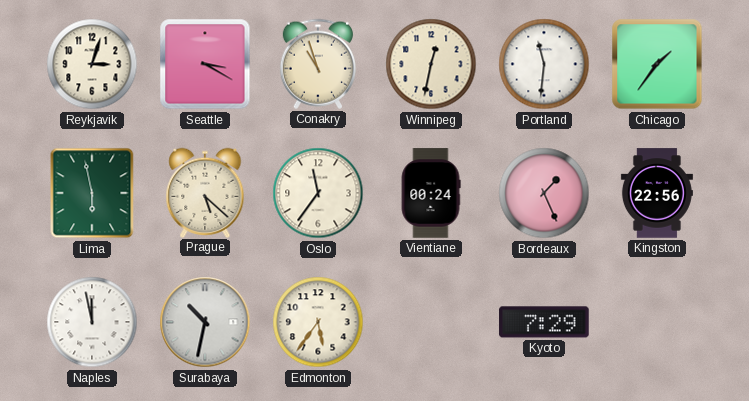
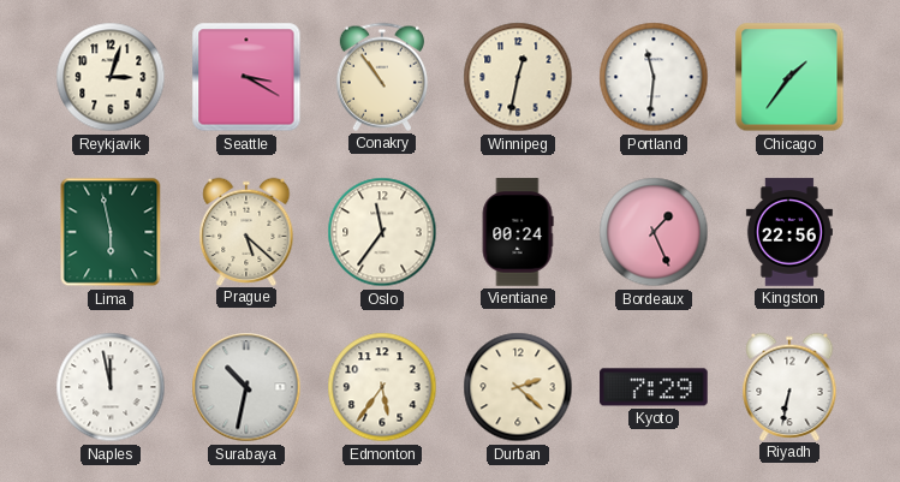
Conakry: 10:57 -> 10:54
Durban: none -> 2:22
Riyadh: none -> 6:32
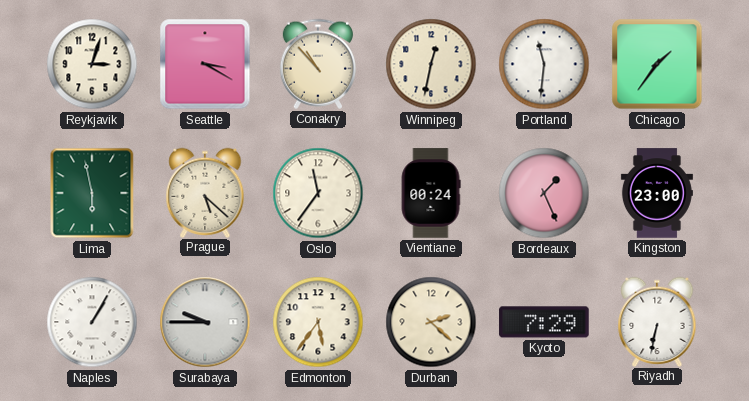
Conakry: 10:54 -> 10:53
Kingston: 22:56 -> 23:00
Naples: 11:58 -> 1:05
Surabaya: 10:32 -> 9:45
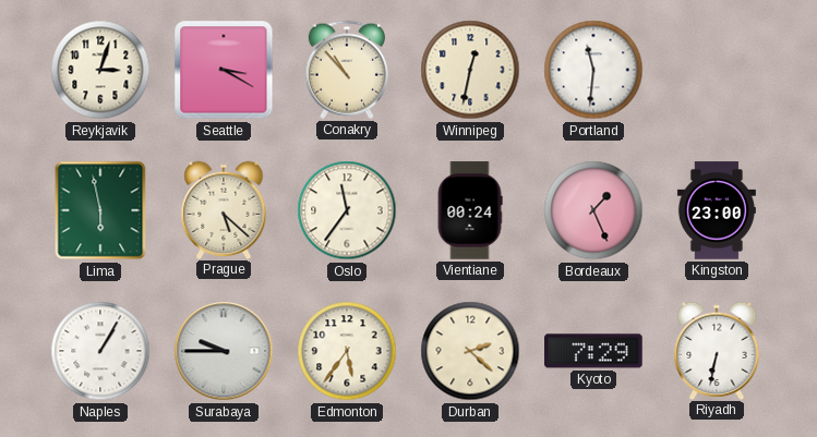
Chicago: 1:36 -> none
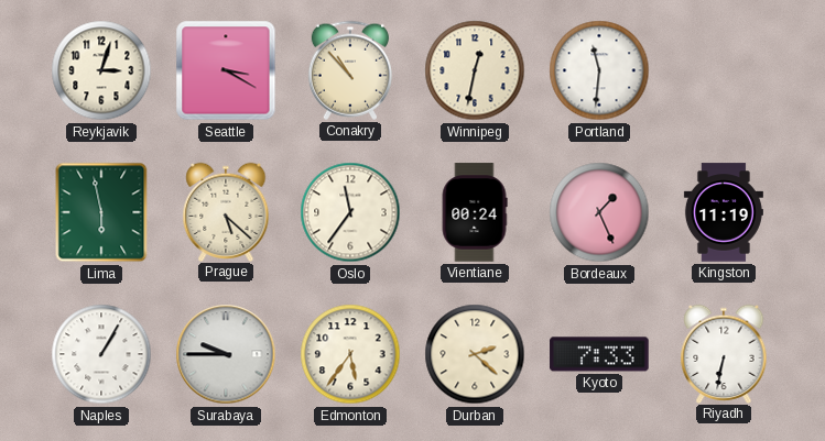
Kingston: 23:00 -> 11:19
Kyoto: 7:29 -> 7:33
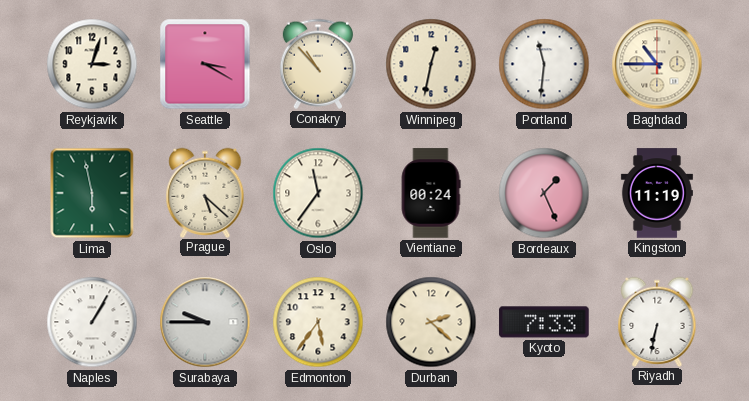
Baghdad: none -> 10:45
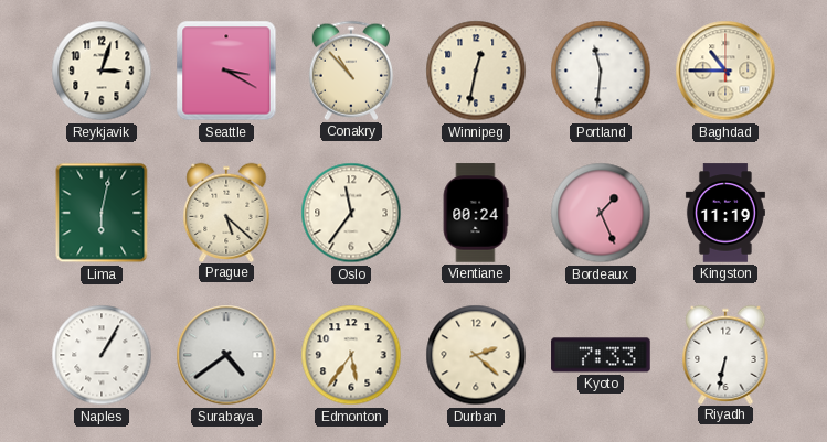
Lima: 5:58 -> 6:02
Surabaya: 9:45 -> 4:39
